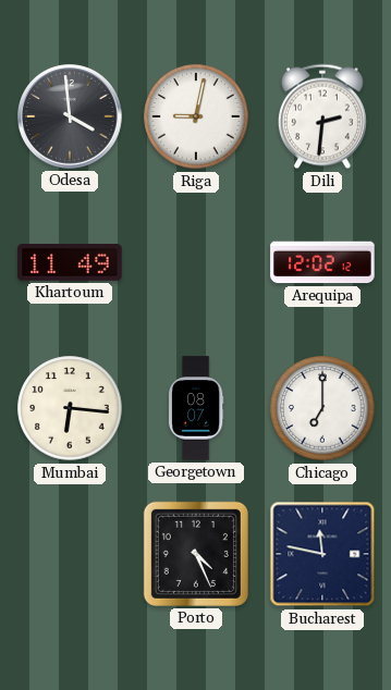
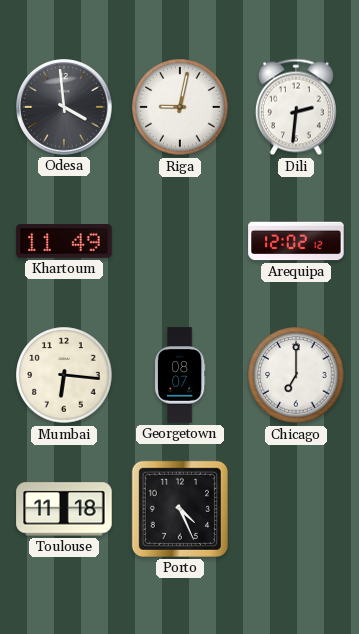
Toulouse: none -> 11:18
Bucharest: 11:47 -> none
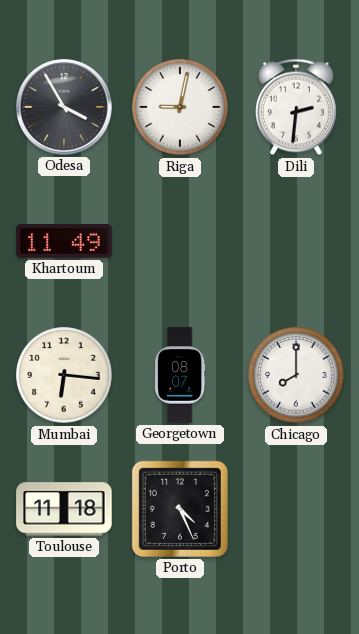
Odesa: 3:59 -> 3:55
Arequipa: 12:02 -> none
Chicago: 7:00 -> 8:00
